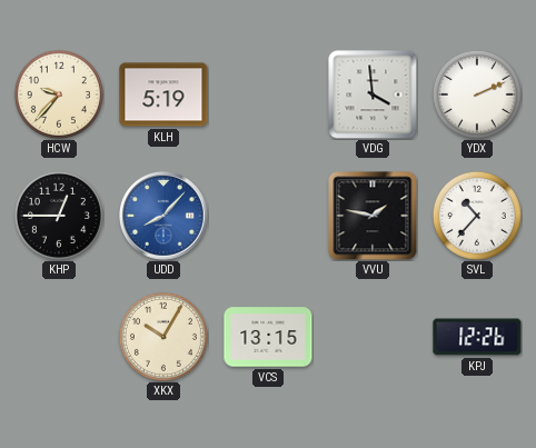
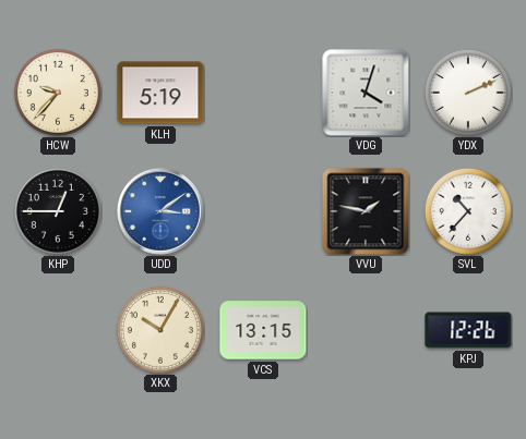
VDG: 3:59 -> 4:03
UDD: 8:07 -> 3:09
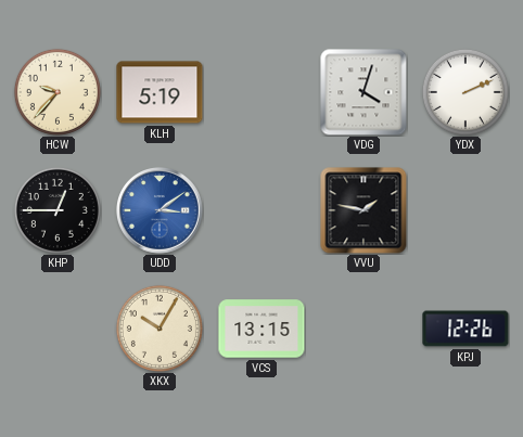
SVL: 10:37 -> none
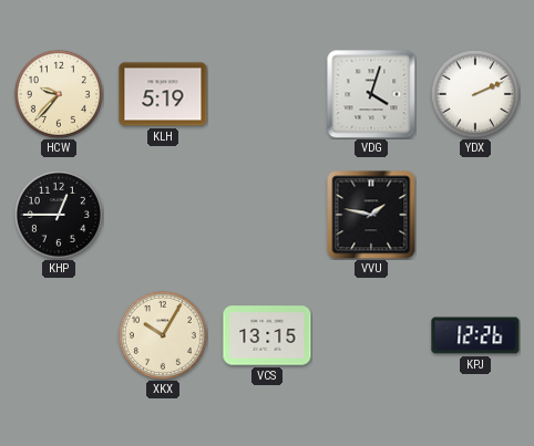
UDD: 3:09 -> none
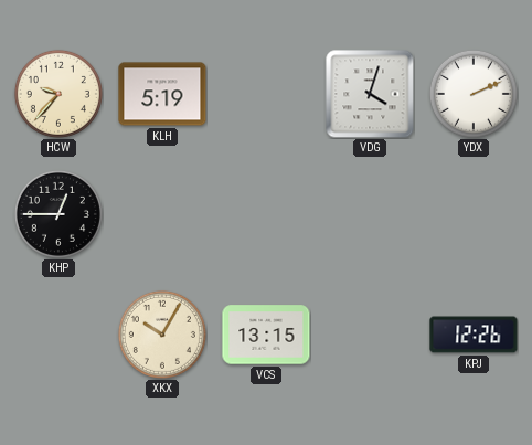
VVU: 1:47 -> none
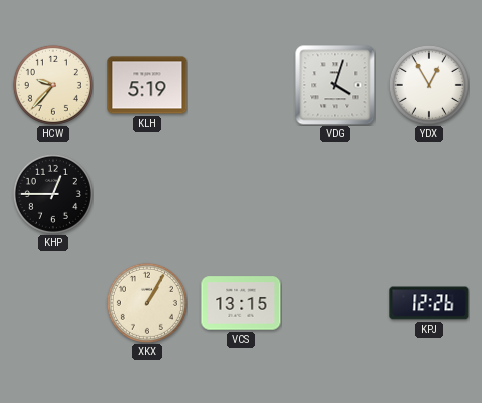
YDX: 2:11 -> 12:55
XKX: 10:05 -> 1:05
